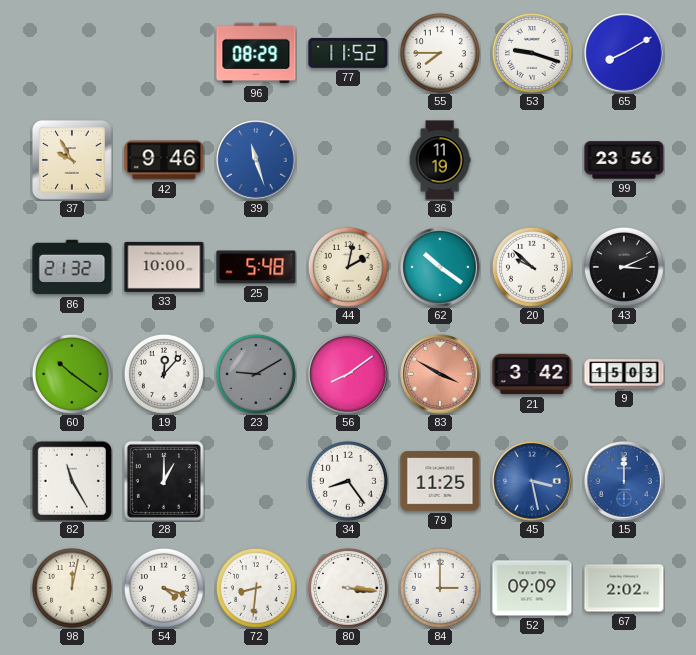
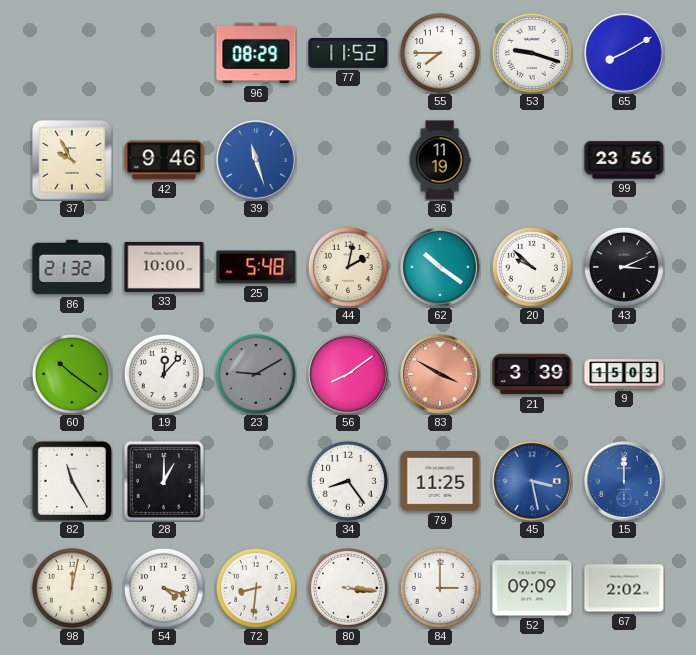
21: 3:42 -> 3:39
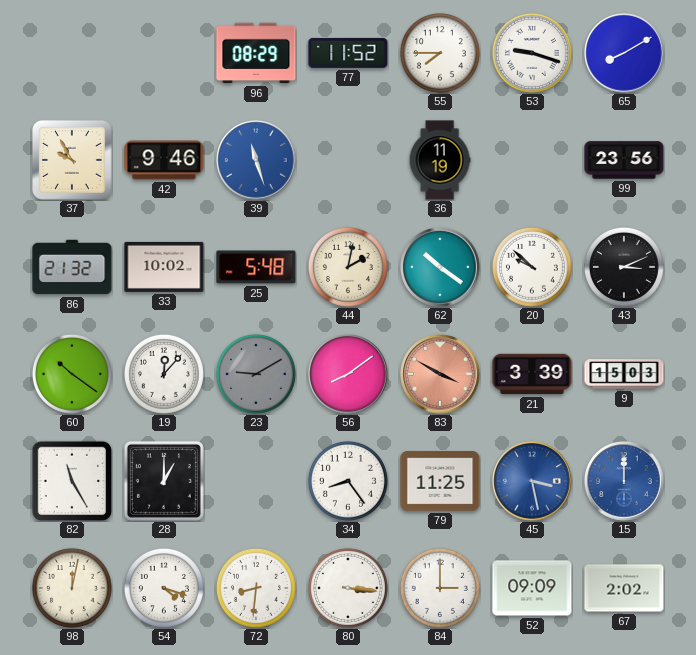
33: 10:00 -> 10:02
